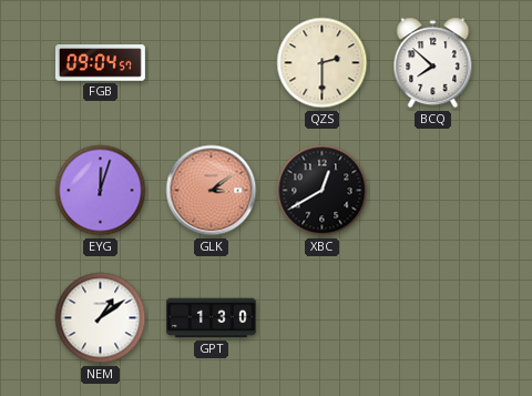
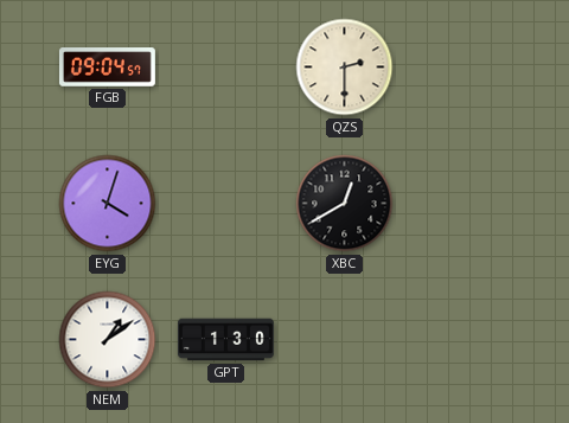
BCQ: 7:52 -> none
EYG: 12:03 -> 4:03
GLK: 3:09 -> none
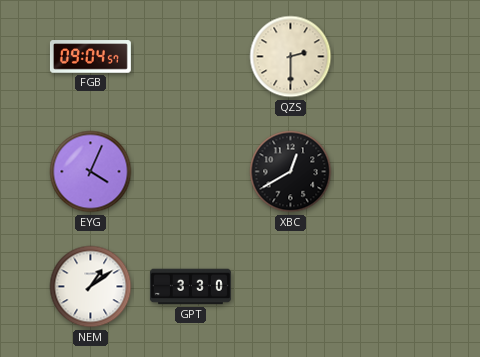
EYG: 4:03 -> 4:04
GPT: 1:30 -> 3:30
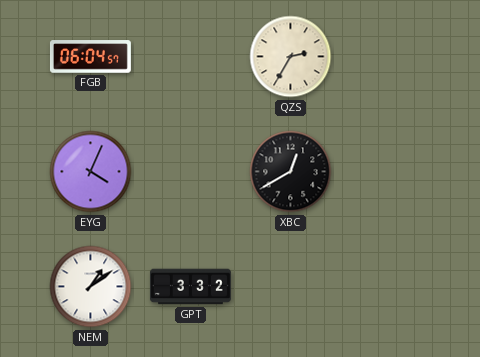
FGB: 09:04 -> 06:04
QZS: 2:30 -> 2:35
GPT: 3:30 -> 3:32
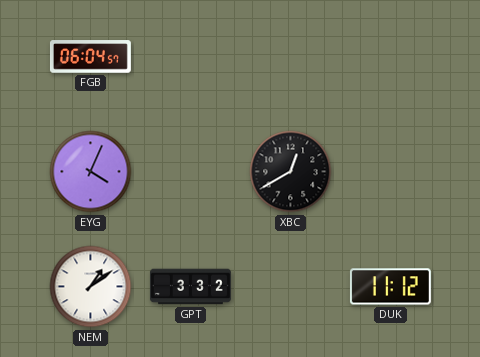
QZS: 2:35 -> none
DUK: none -> 11:12
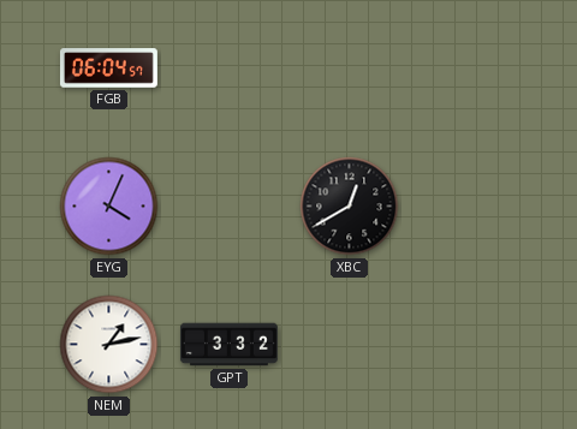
NEM: 1:09 -> 1:13
DUK: 11:12 -> none
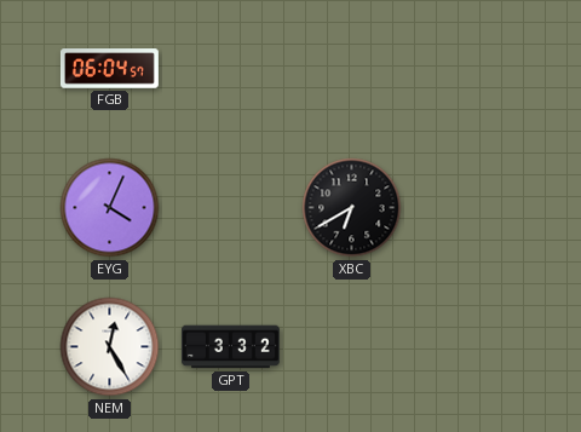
XBC: 12:40 -> 6:40
NEM: 1:13 -> 12:25
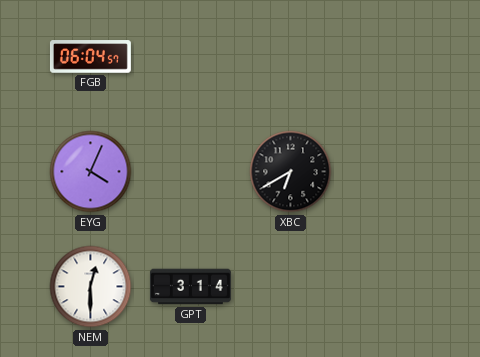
NEM: 12:25 -> 12:30
GPT: 3:32 -> 3:14
